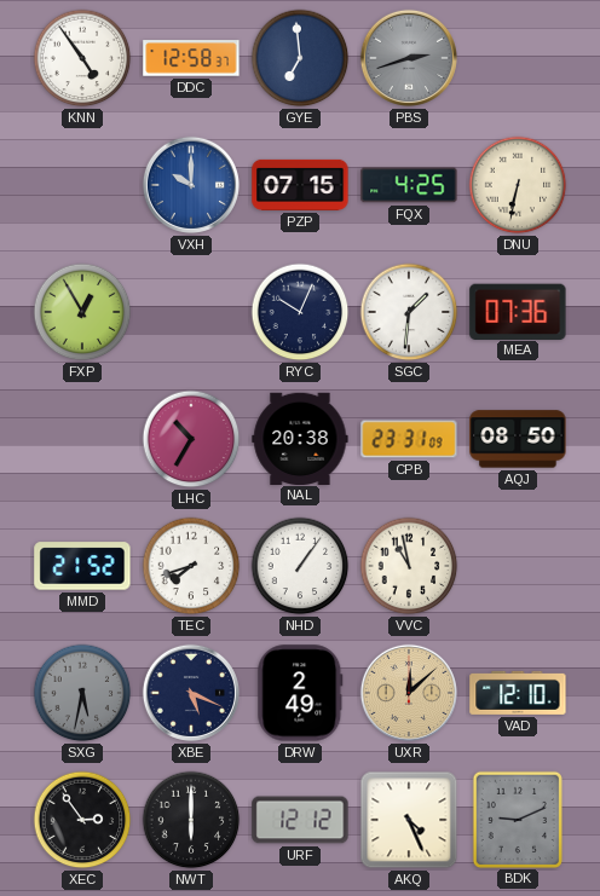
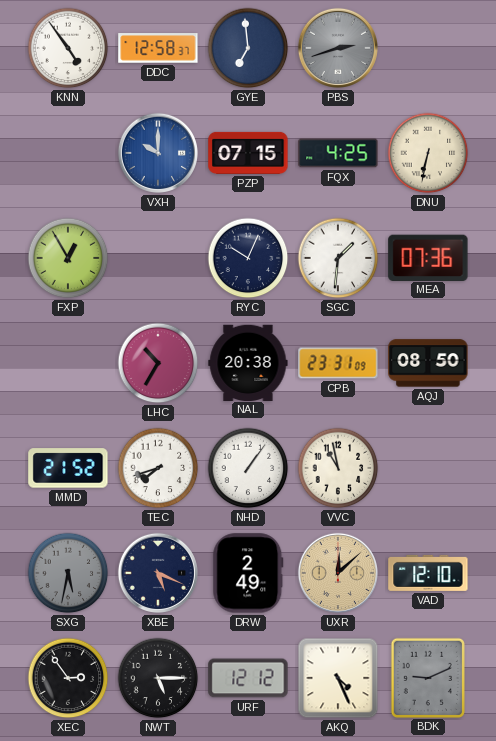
NWT: 6:00 -> 5:15
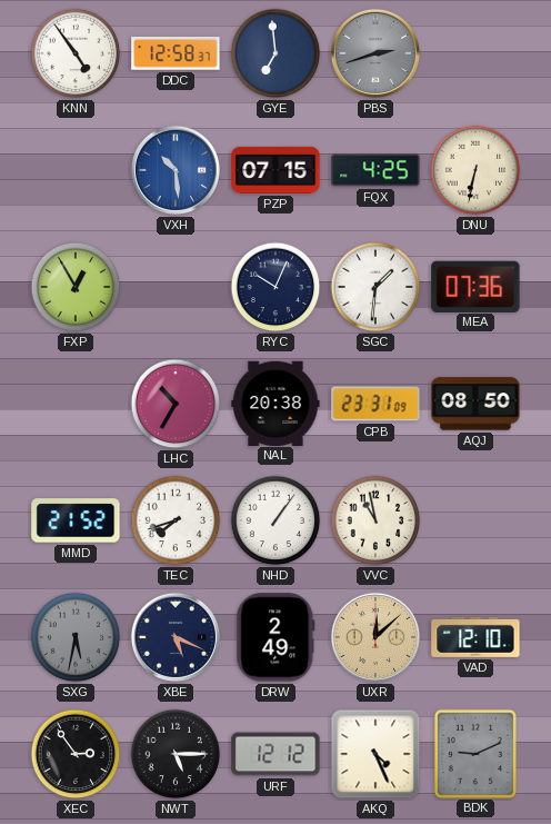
VXH: 10:00 -> 10:29
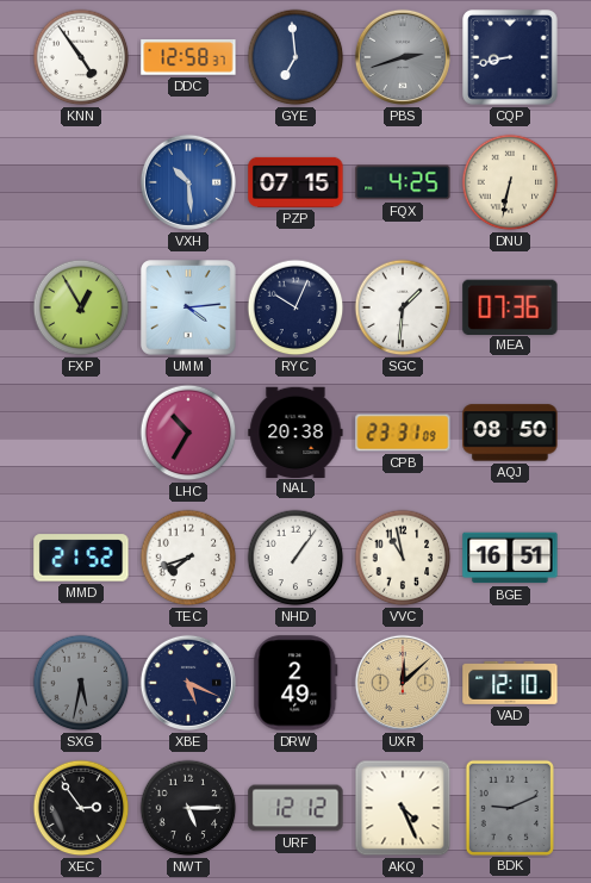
CQP: none -> 8:43
UMM: none -> 4:14
BGE: none -> 16:51
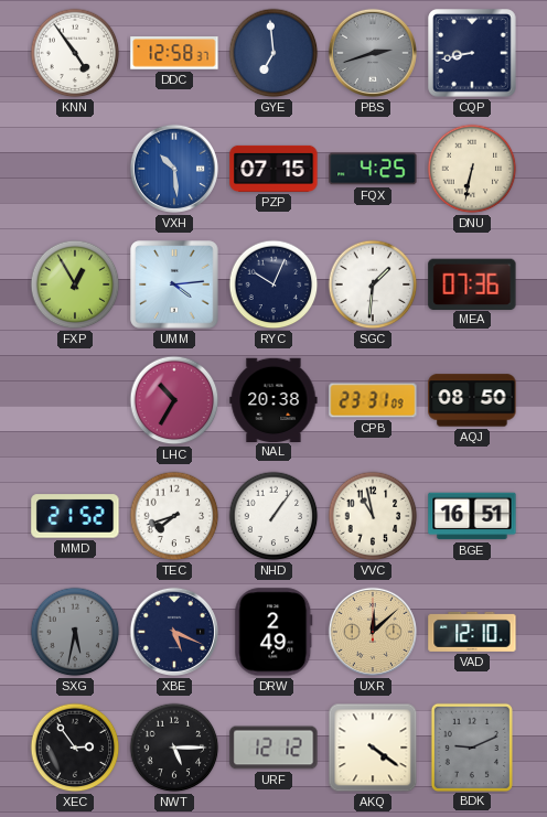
AKQ: 4:26 -> 4:21
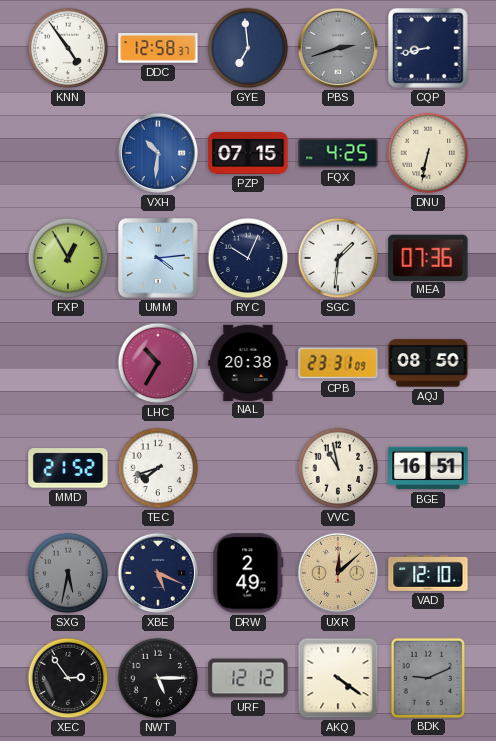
VXH: 10:29 -> 10:31
NHD: 1:06 -> none
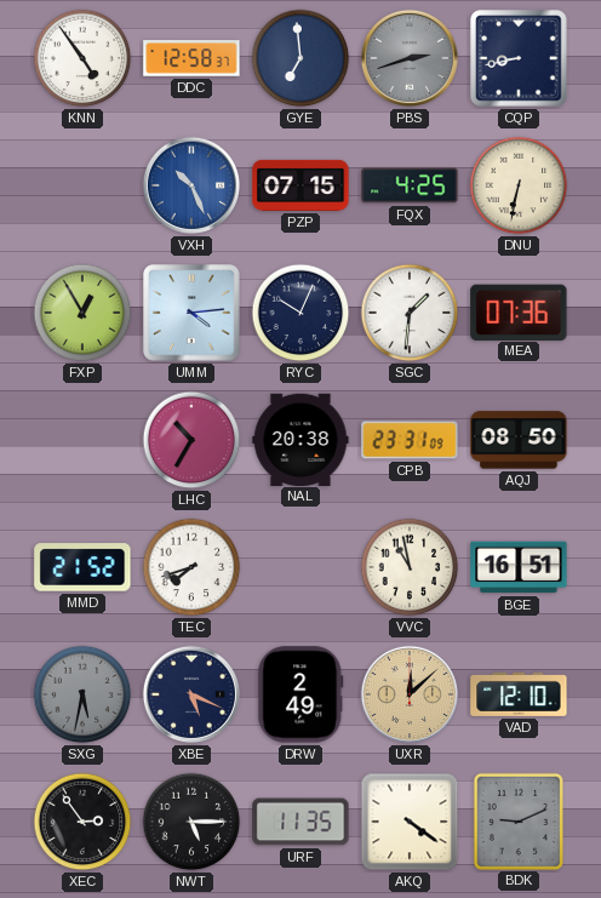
VXH: 10:31 -> 10:26
URF: 12:12 -> 11:35
